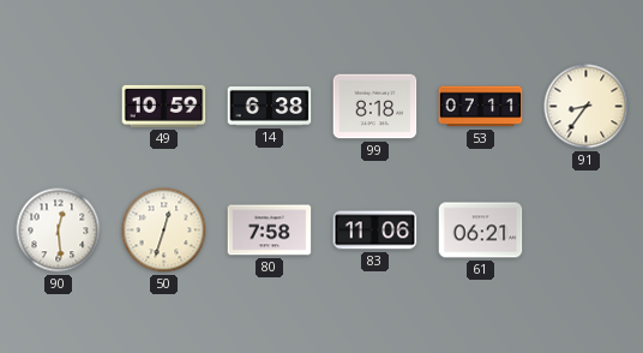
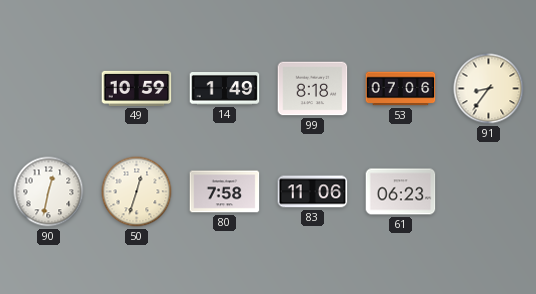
14: 6:38 -> 1:49
53: 07:11 -> 07:06
90: 12:29 -> 12:32
61: 06:21 -> 06:23
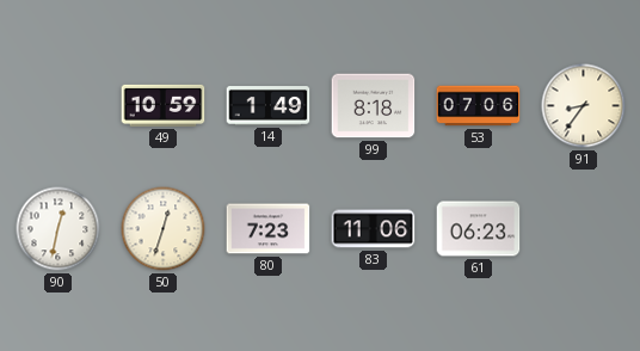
80: 7:58 -> 7:23
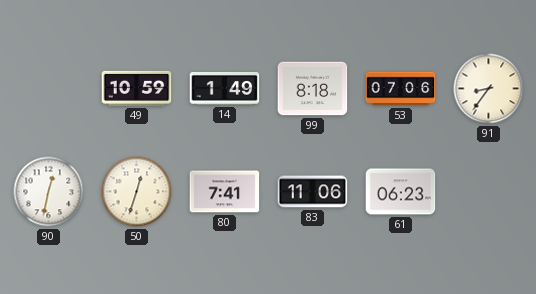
80: 7:23 -> 7:41
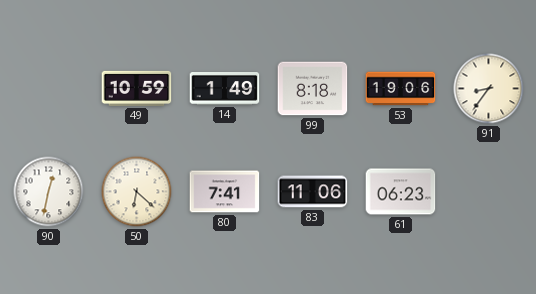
53: 07:06 -> 19:06
50: 12:33 -> 6:22
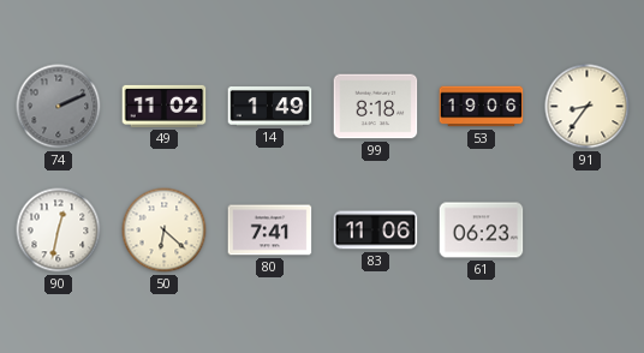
74: none -> 2:11
49: 10:59 -> 11:02
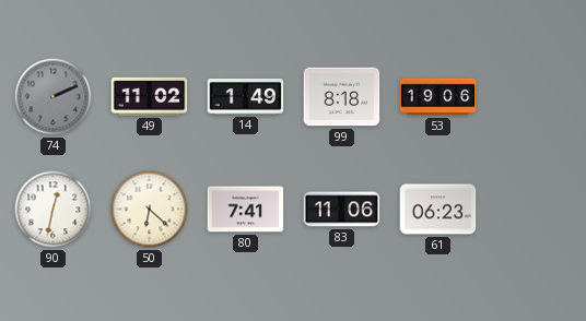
91: 8:36 -> none
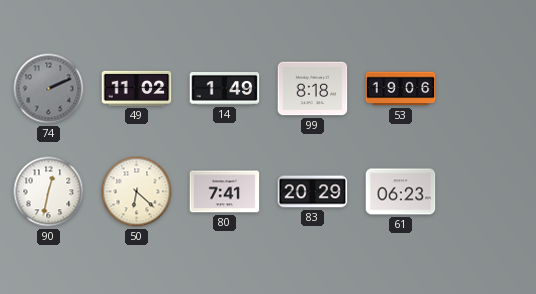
83: 11:06 -> 20:29
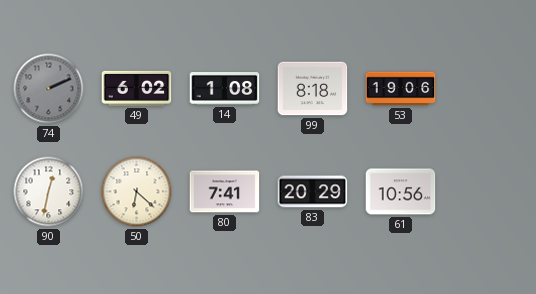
49: 11:02 -> 6:02
14: 1:49 -> 1:08
61: 06:23 -> 10:56
